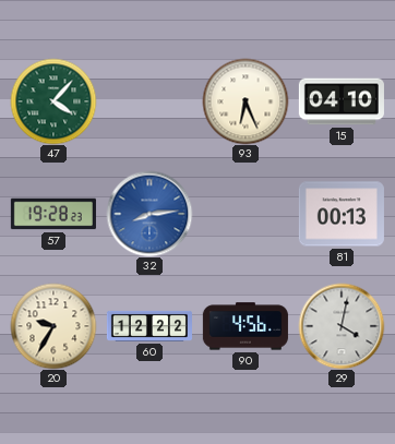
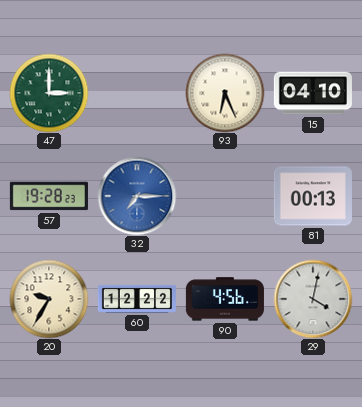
47: 4:07 -> 3:00
32: 8:14 -> 7:15
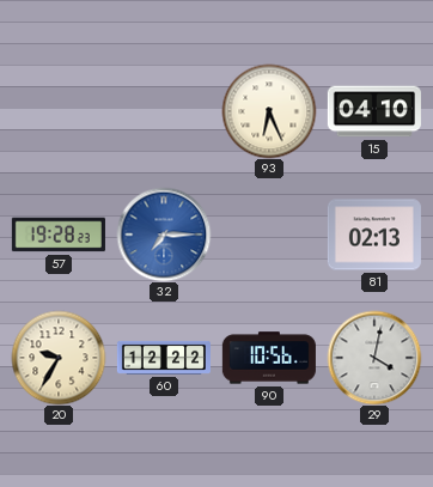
47: 3:00 -> none
81: 00:13 -> 02:13
90: 4:56 -> 10:56
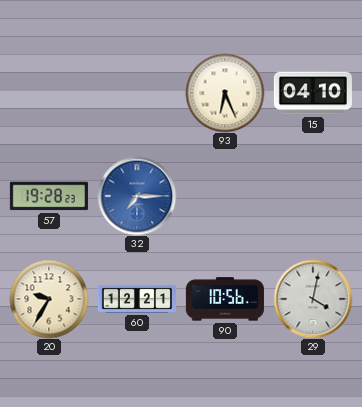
81: 02:13 -> none
60: 12:22 -> 12:21
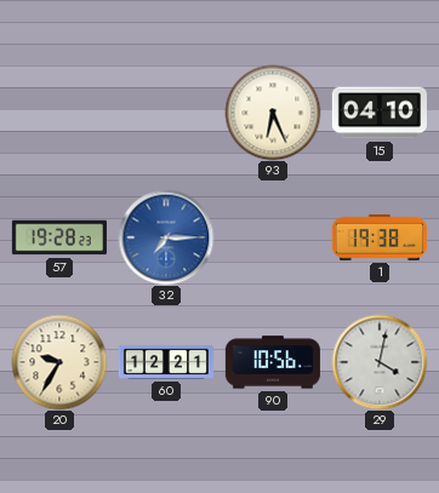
1: none -> 19:38
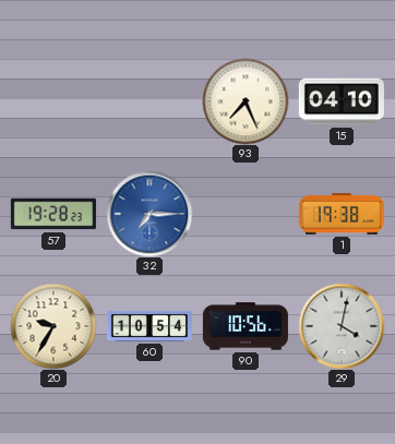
93: 6:26 -> 7:26
60: 12:21 -> 10:54
